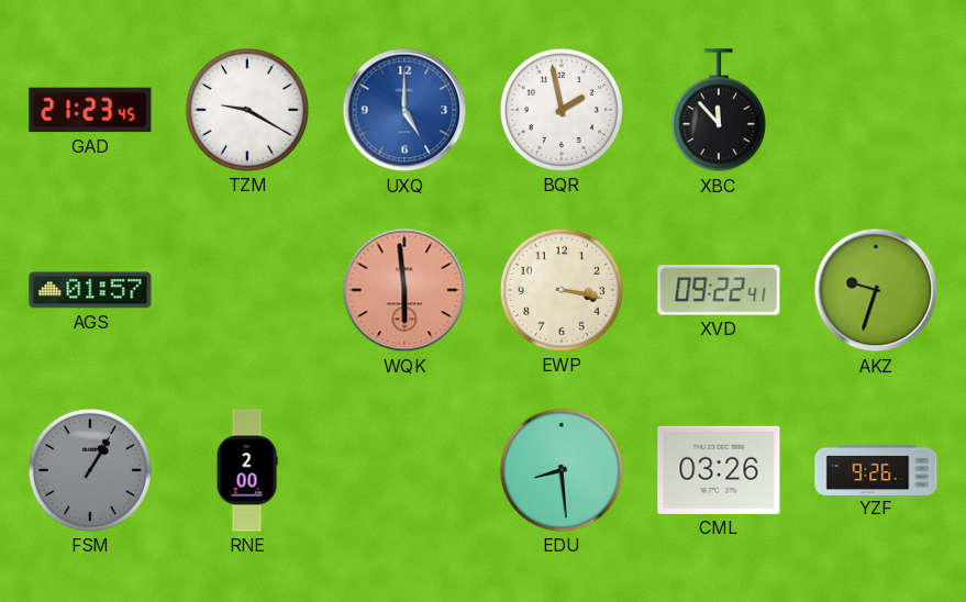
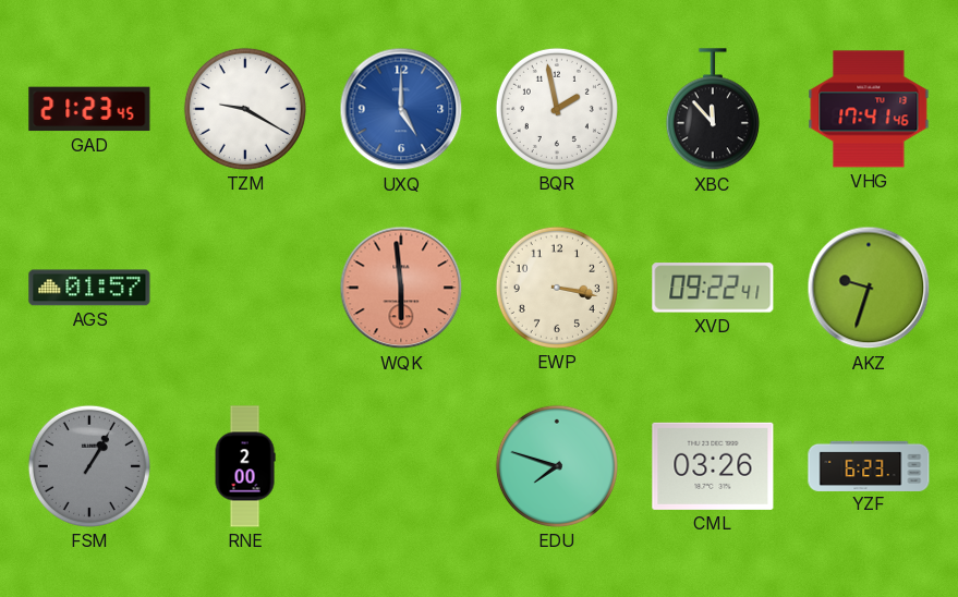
VHG: none -> 17:41
EDU: 8:29 -> 7:48
YZF: 9:26 -> 6:23
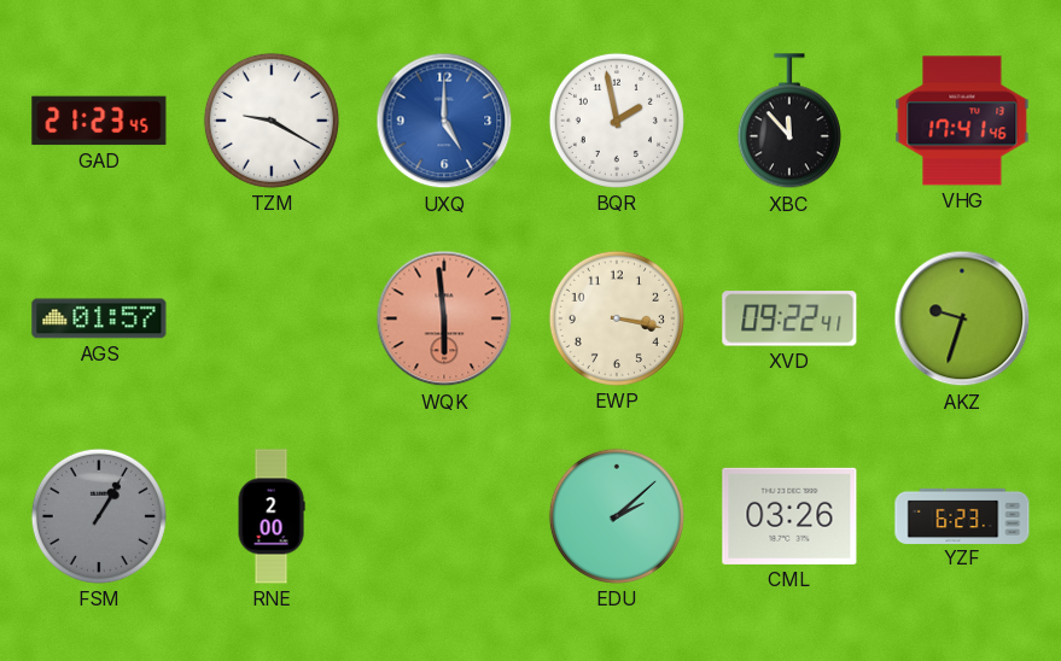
EDU: 7:48 -> 2:08
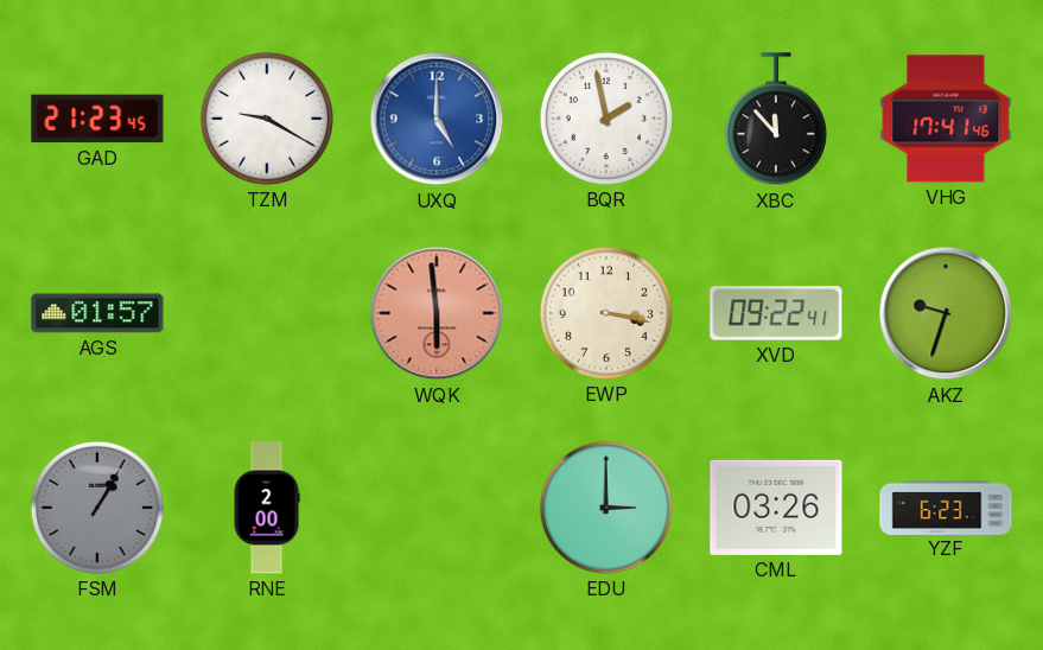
EDU: 2:08 -> 3:00
